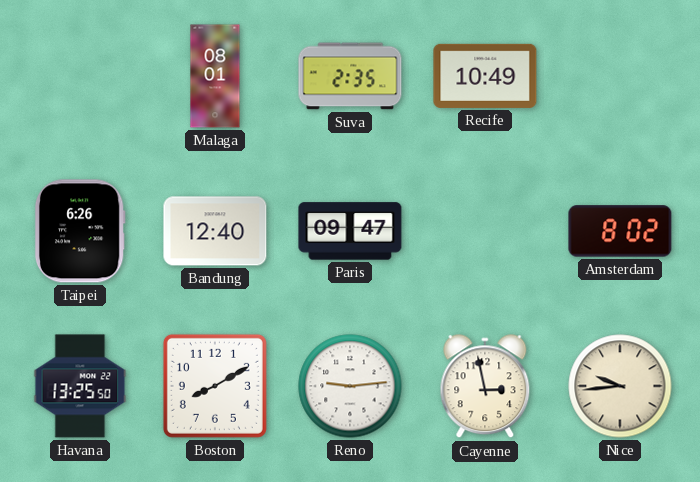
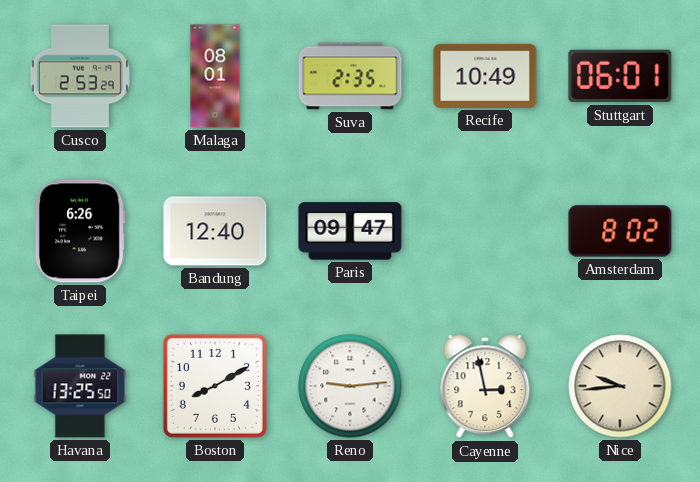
Cusco: none -> 2:53
Stuttgart: none -> 06:01
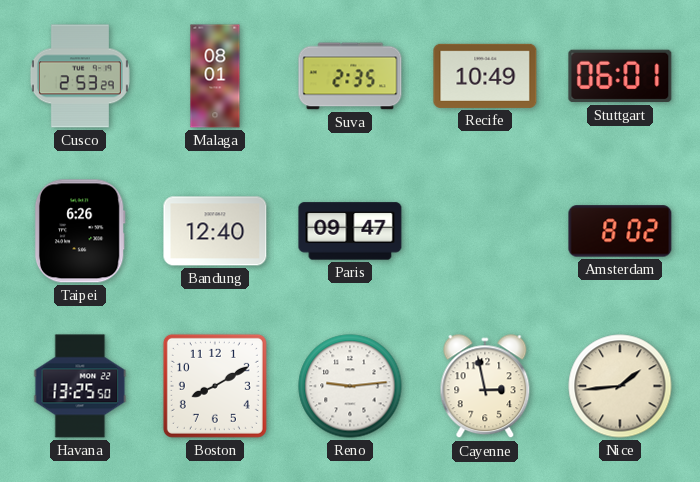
Nice: 9:44 -> 1:44
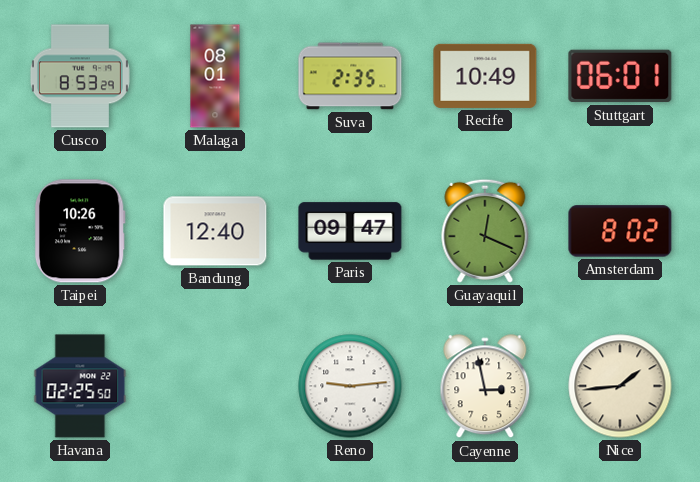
Cusco: 2:53 -> 8:53
Taipei: 6:26 -> 10:26
Guayaquil: none -> 12:19
Havana: 13:25 -> 02:25
Boston: 8:10 -> none
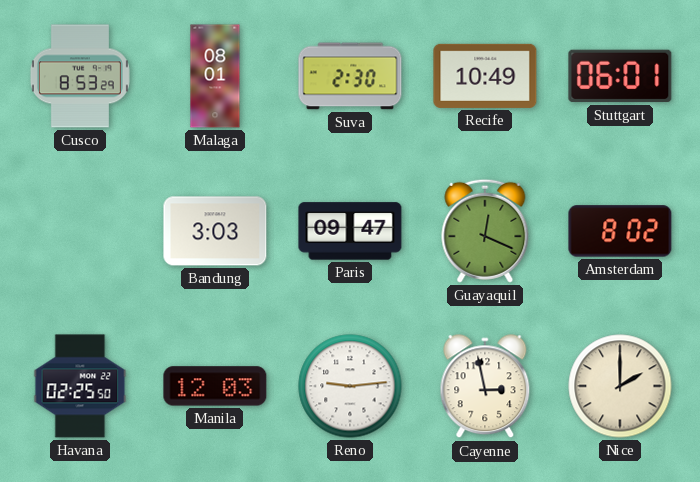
Suva: 2:35 -> 2:30
Taipei: 10:26 -> none
Bandung: 12:40 -> 3:03
Manila: none -> 12:03
Nice: 1:44 -> 2:00
